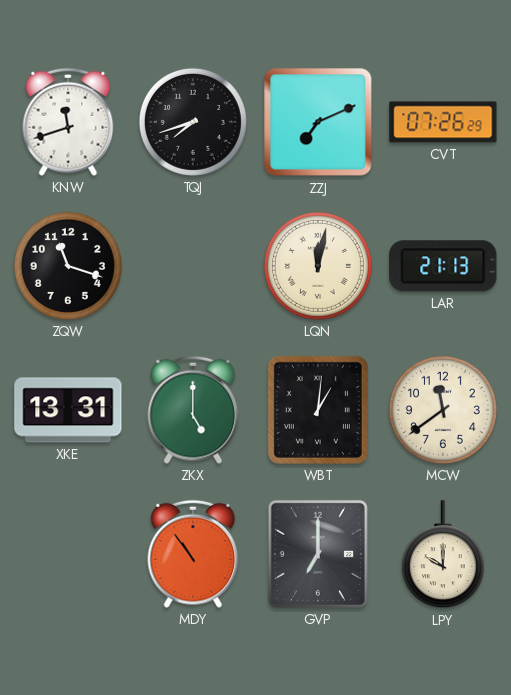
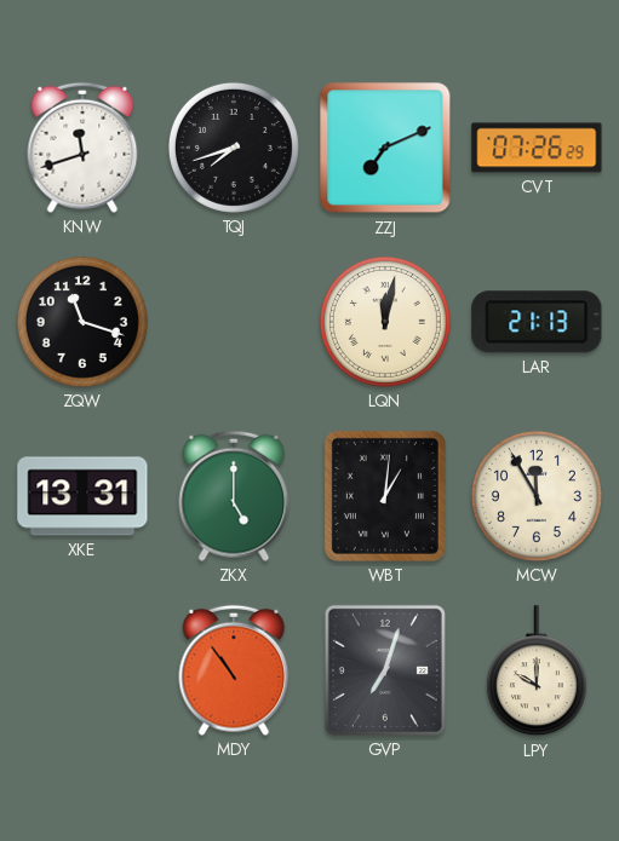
MCW: 11:39 -> 11:55
GVP: 7:00 -> 7:03
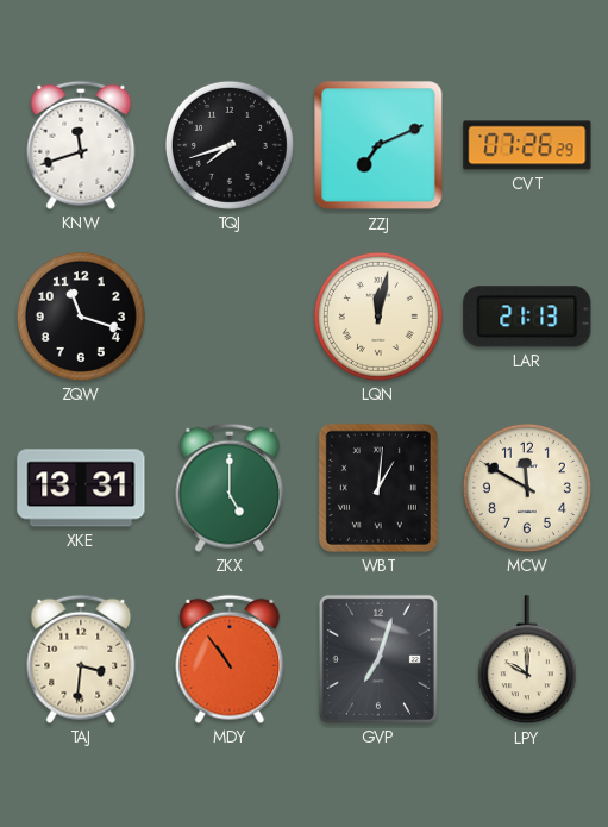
MCW: 11:55 -> 11:50
TAJ: none -> 3:31
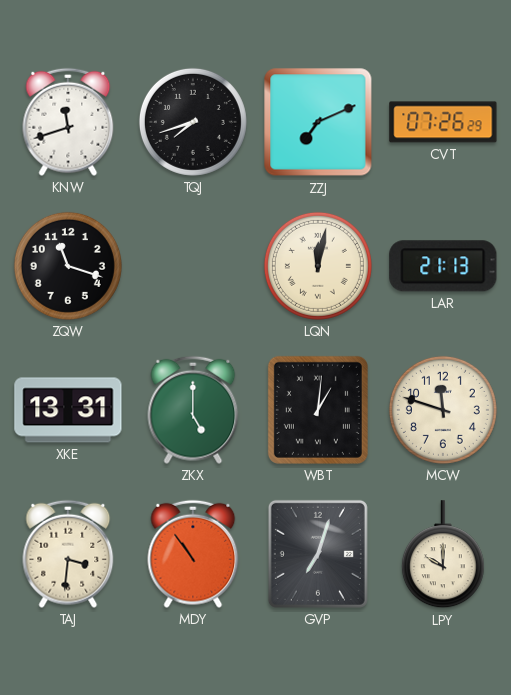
MCW: 11:50 -> 11:48
